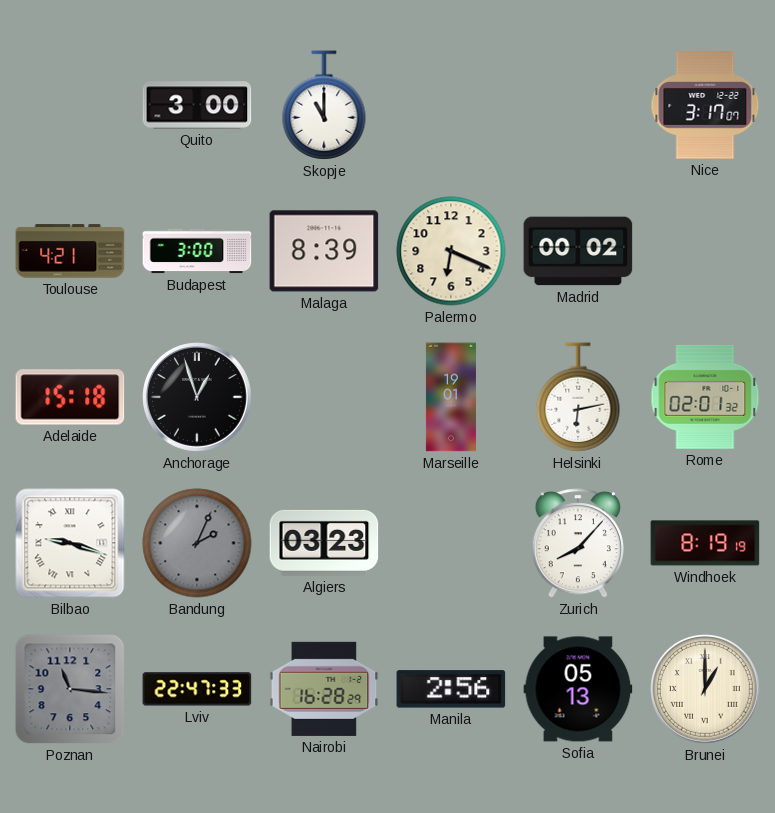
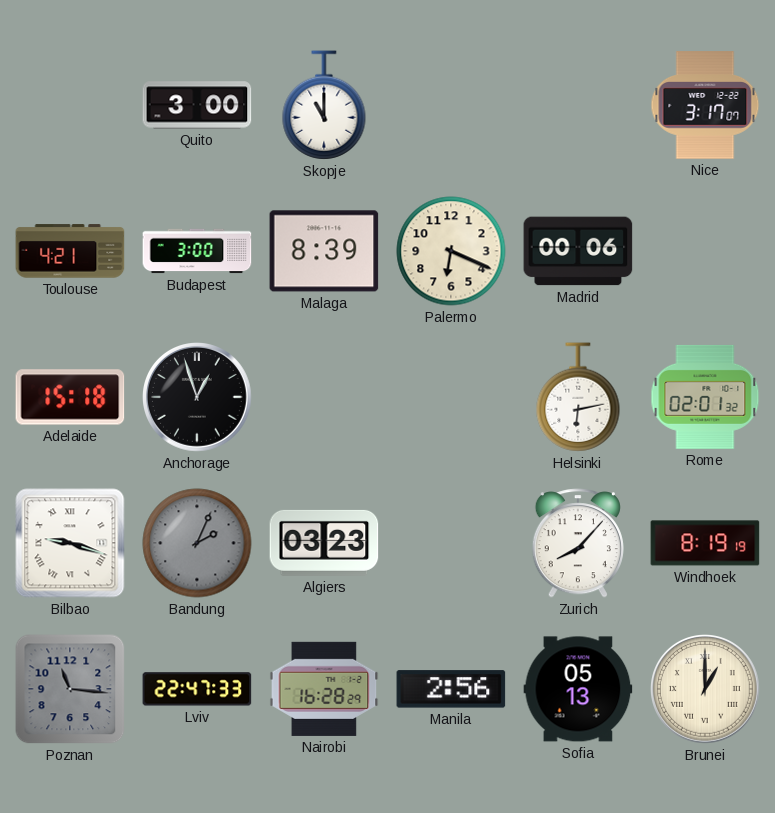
Madrid: 00:02 -> 00:06
Marseille: 19:01 -> none
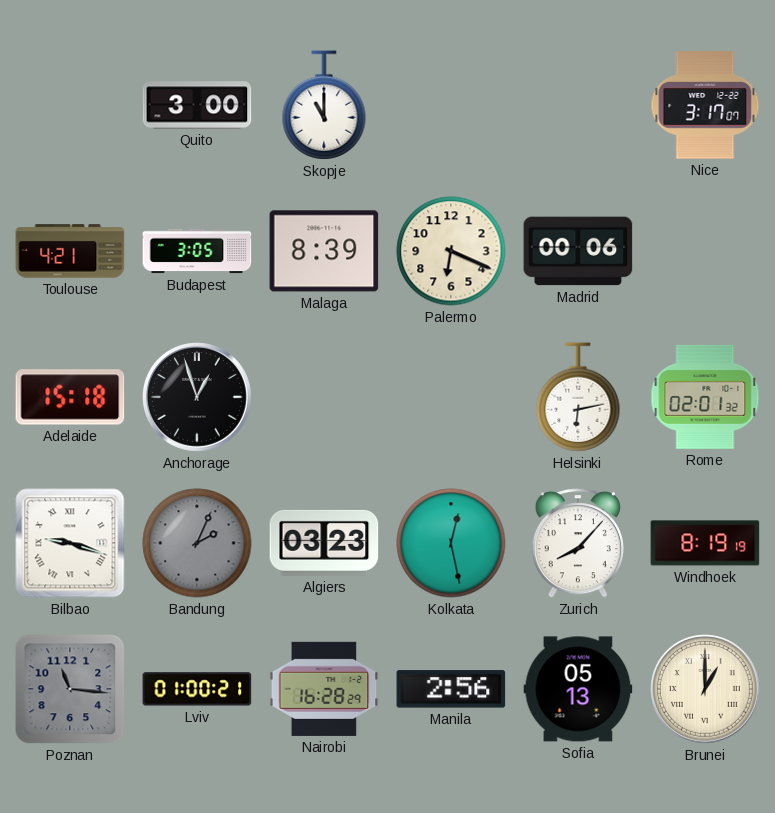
Budapest: 3:00 -> 3:05
Kolkata: none -> 12:28
Lviv: 22:47 -> 01:00
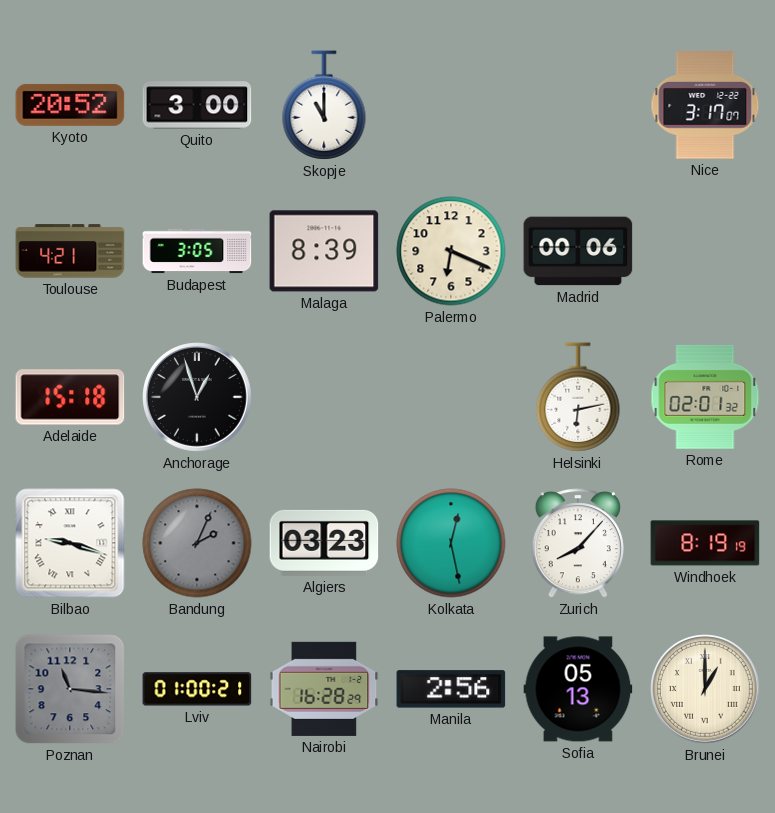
Kyoto: none -> 20:52
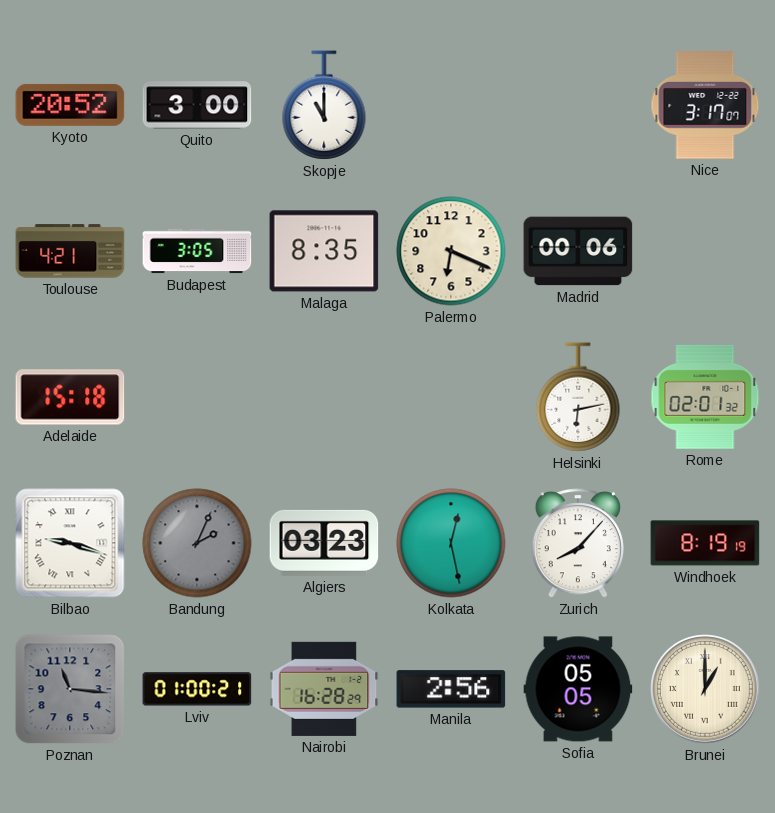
Malaga: 8:39 -> 8:35
Anchorage: 12:57 -> none
Sofia: 05:13 -> 05:05
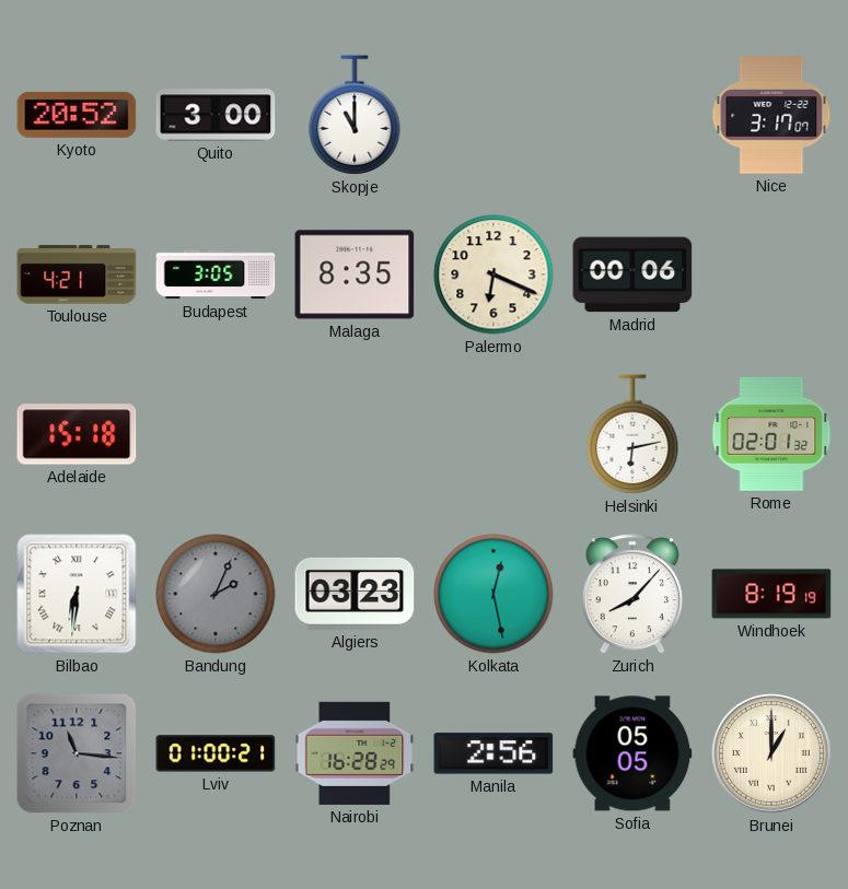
Bilbao: 9:18 -> 6:31
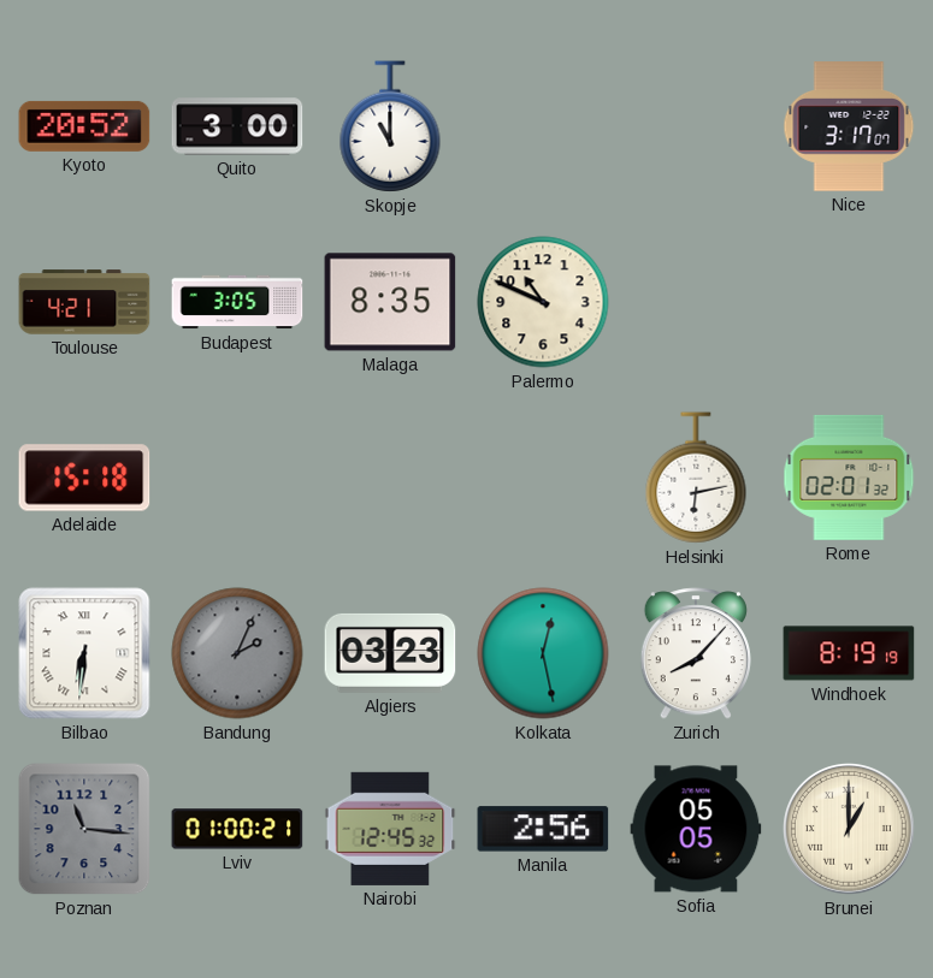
Palermo: 6:19 -> 10:49
Madrid: 00:06 -> none
Nairobi: 16:28 -> 12:45
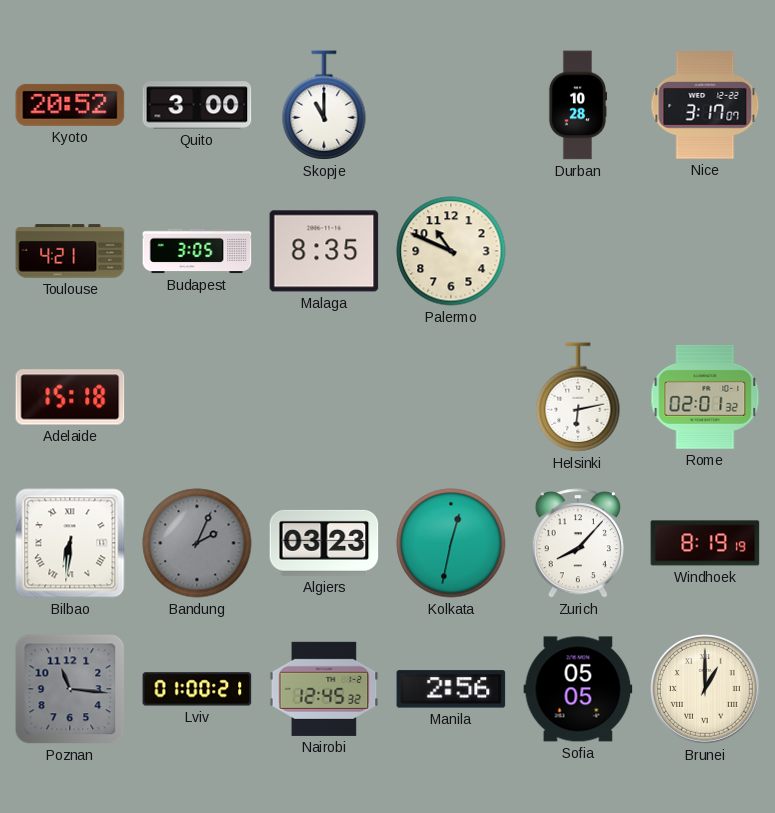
Durban: none -> 10:28
Kolkata: 12:28 -> 12:32
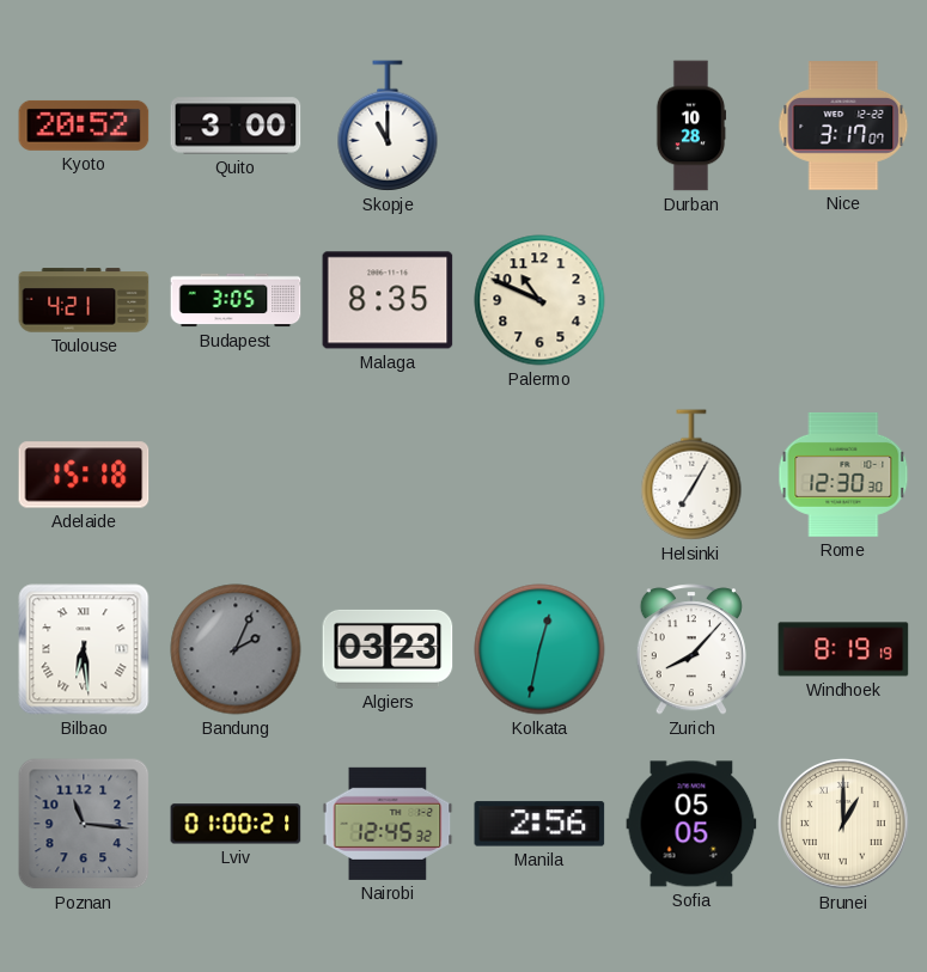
Helsinki: 6:13 -> 7:05
Rome: 02:01 -> 12:30
Bilbao: 6:31 -> 6:29
